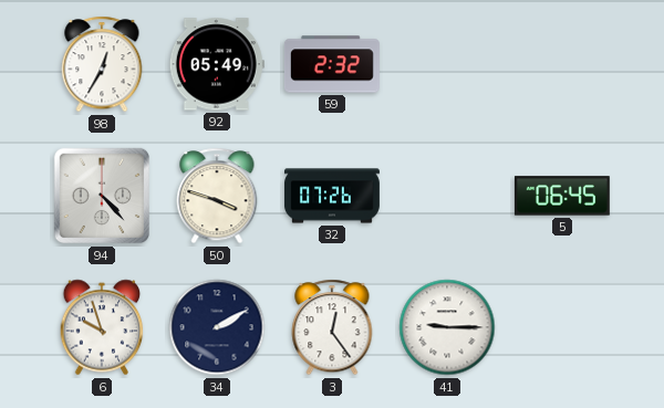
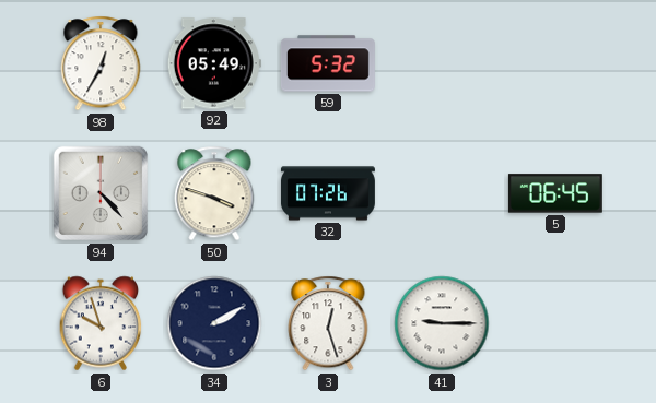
59: 2:32 -> 5:32
3: 12:24 -> 12:27
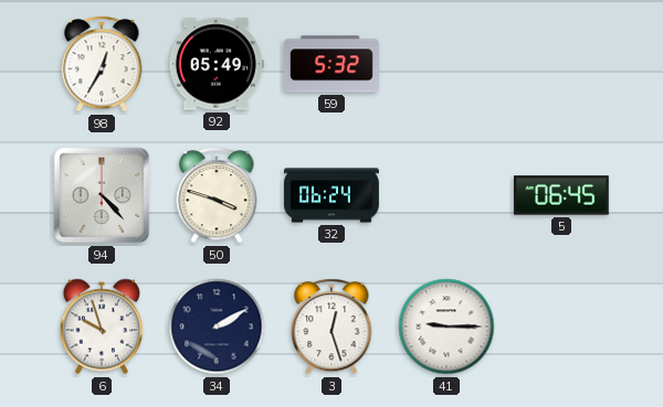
32: 07:26 -> 06:24
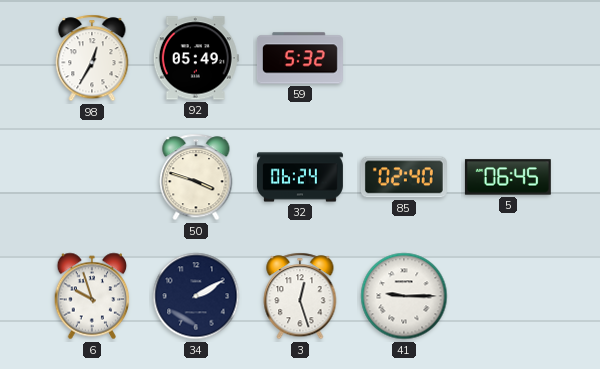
94: 4:23 -> none
85: none -> 02:40
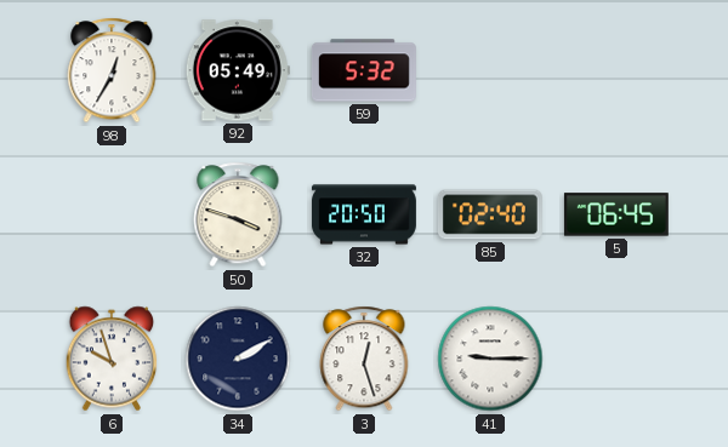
32: 06:24 -> 20:50
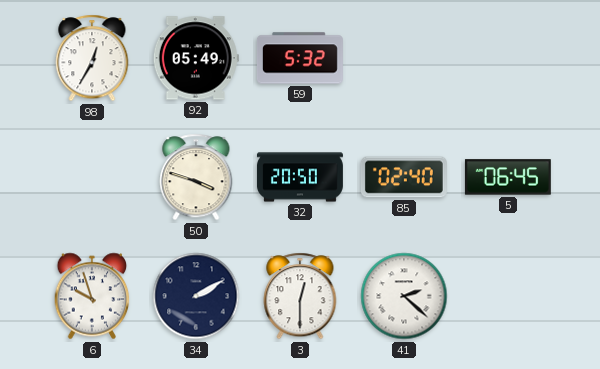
3: 12:27 -> 12:30
41: 9:15 -> 2:22
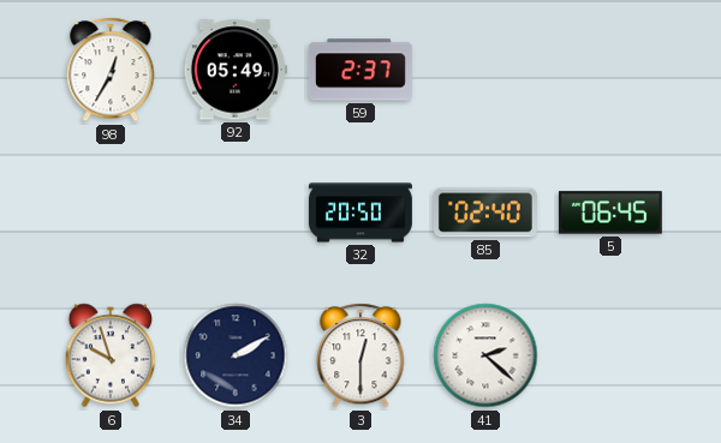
59: 5:32 -> 2:37
50: 3:48 -> none
